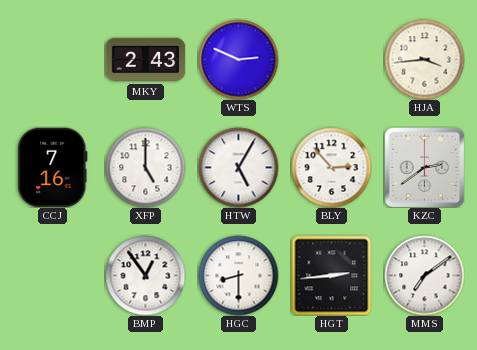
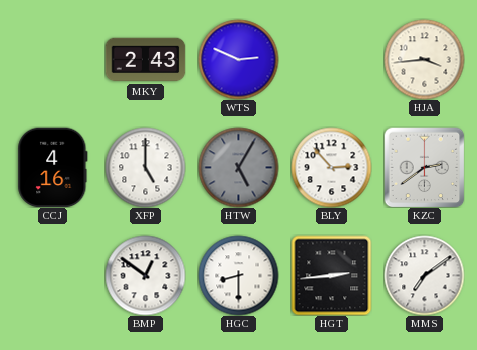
CCJ: 7:16 -> 4:16
HTW dial: white -> grey
BMP: 12:54 -> 12:51
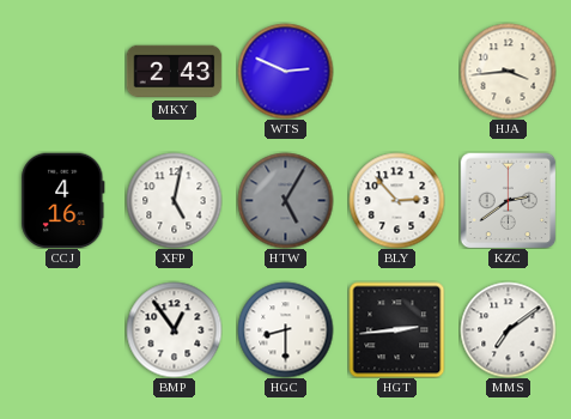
XFP: 5:00 -> 5:02
BMP: 12:51 -> 12:54
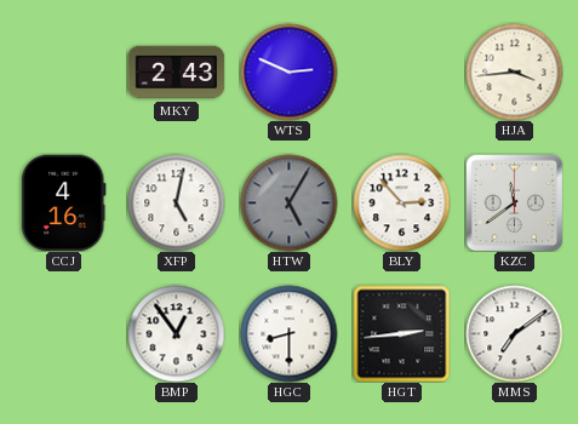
KZC: 2:39 -> 11:39
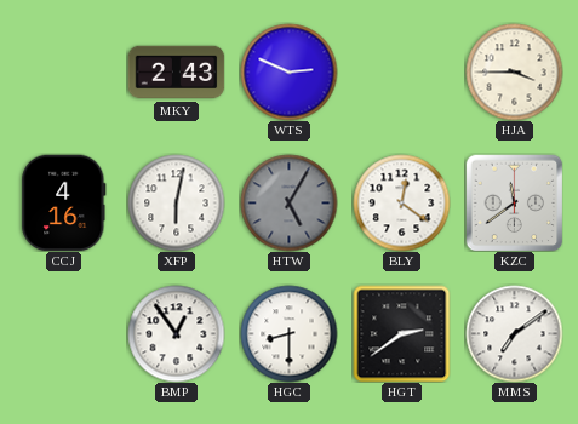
HJA: 3:44 -> 3:45
XFP: 5:02 -> 6:02
BLY: 2:53 -> 12:21
HGT: 2:44 -> 2:39
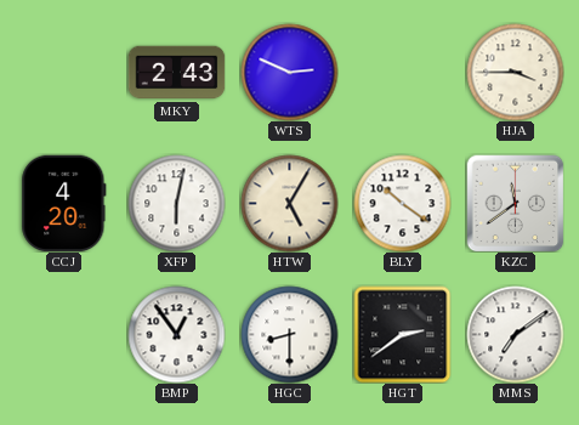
CCJ: 4:16 -> 4:20
HTW dial: grey -> cream
BLY: 12:21 -> 10:21
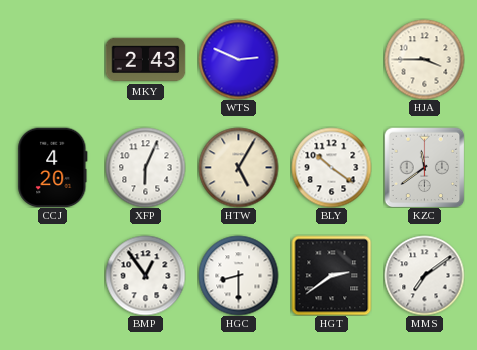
XFP: 6:02 -> 6:04
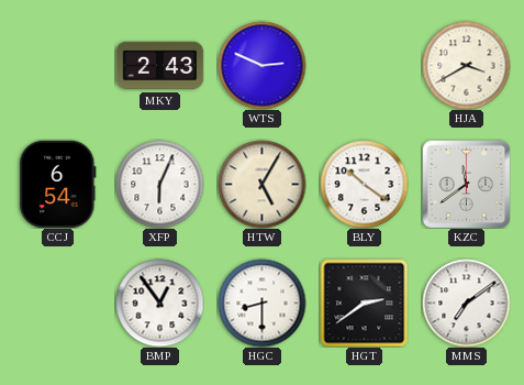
HJA: 3:45 -> 3:40
CCJ: 4:20 -> 6:54
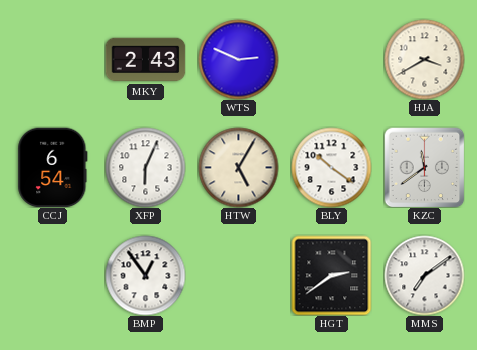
HGC: 8:30 -> none
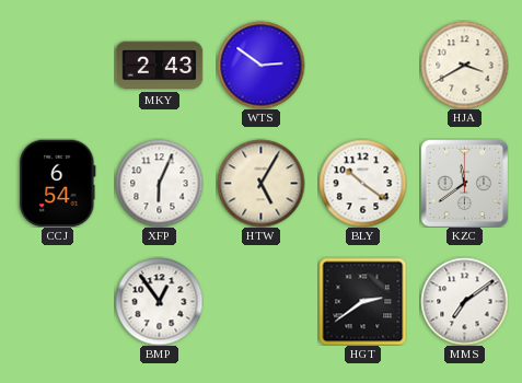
WTS: 2:49 -> 2:51
